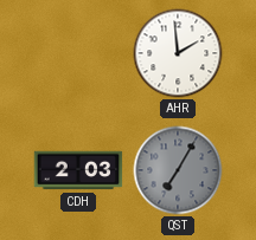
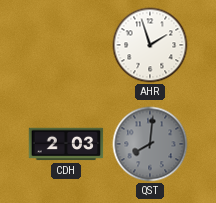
AHR: 1:59 -> 1:57
QST: 7:05 -> 8:01
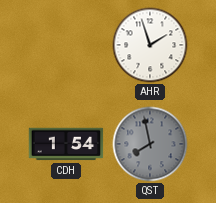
CDH: 2:03 -> 1:54
QST: 8:01 -> 7:58
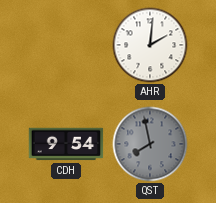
AHR: 1:57 -> 2:01
CDH: 1:54 -> 9:54
